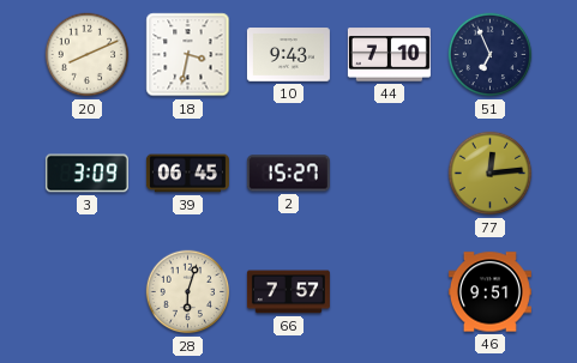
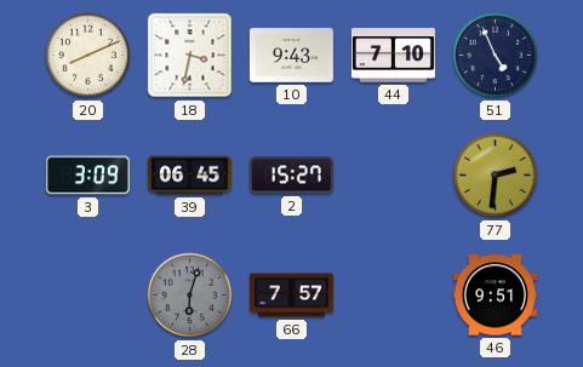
51: 6:56 -> 4:56
77: 12:14 -> 2:31
28 dial: cream -> grey
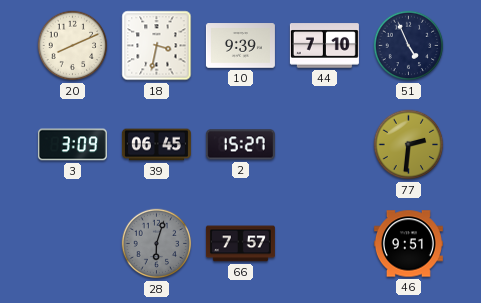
10: 9:43 -> 9:39
